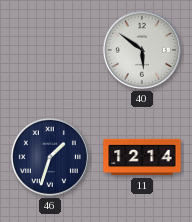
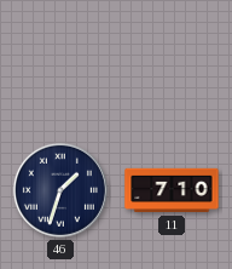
40: 5:51 -> none
11: 12:14 -> 7:10
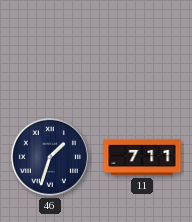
11: 7:10 -> 7:11
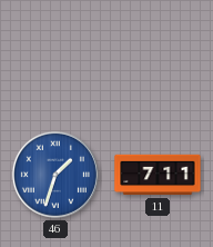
46 dial: navy -> blue
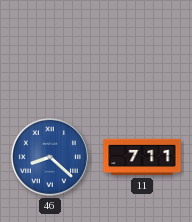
46: 1:33 -> 8:22
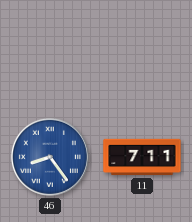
46: 8:22 -> 8:24
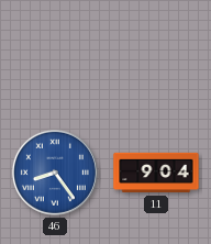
11: 7:11 -> 9:04
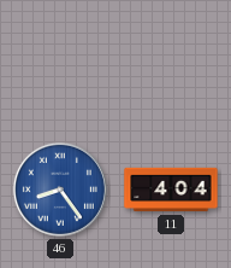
11: 9:04 -> 4:04
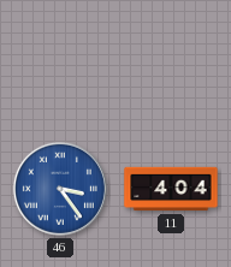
46: 8:24 -> 3:24
